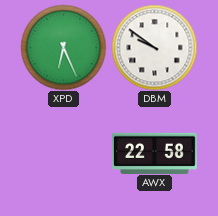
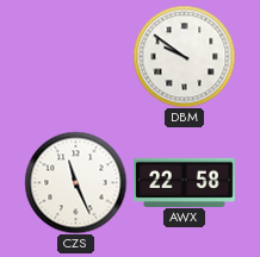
XPD: 6:26 -> none
CZS: none -> 11:26
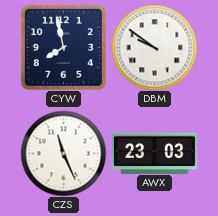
CYW: none -> 7:58
AWX: 22:58 -> 23:03
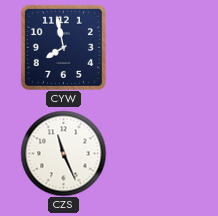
DBM: 9:51 -> none
AWX: 23:03 -> none
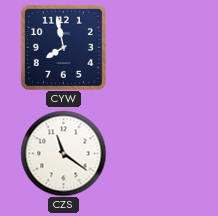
CZS: 11:26 -> 11:21
